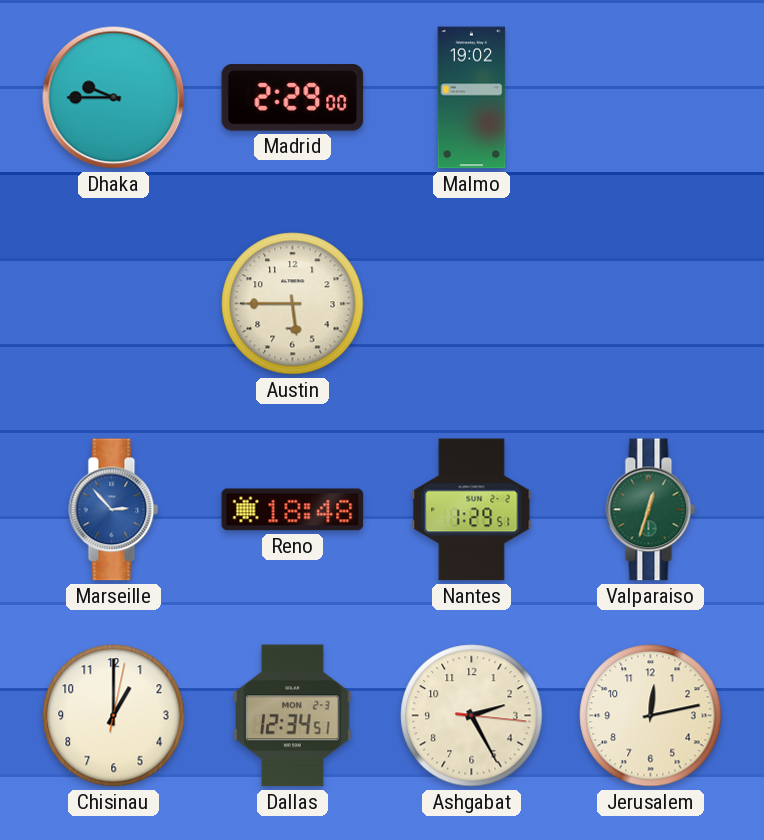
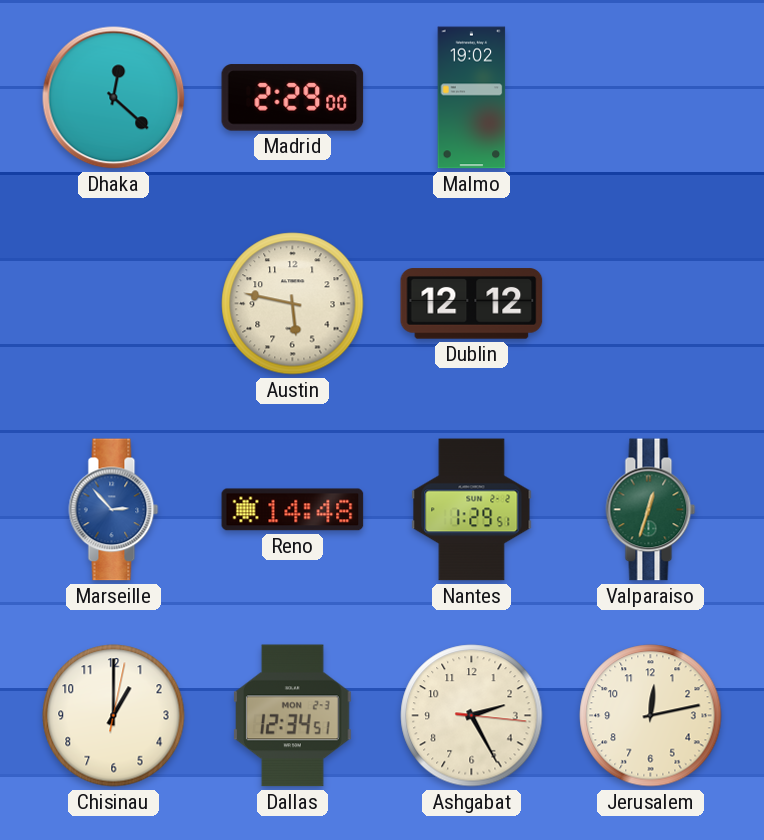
Dhaka: 9:45 -> 12:22
Austin: 5:45 -> 5:47
Dublin: none -> 12:12
Reno: 18:48 -> 14:48
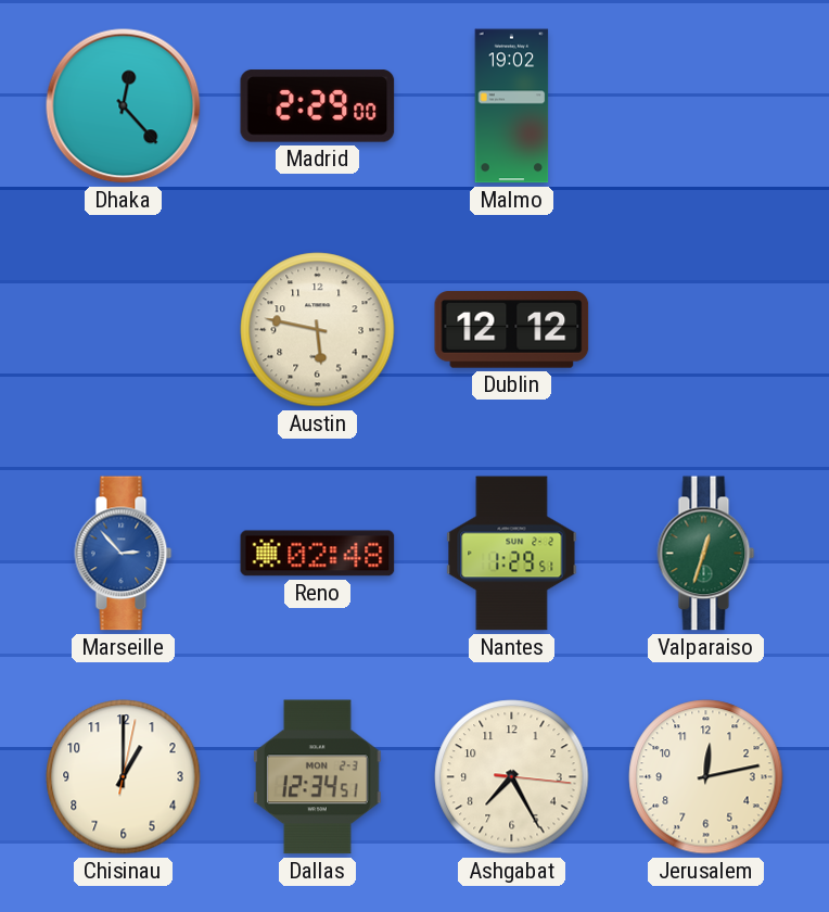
Dhaka: 12:22 -> 12:23
Reno: 14:48 -> 02:48
Ashgabat: 2:25 -> 7:25
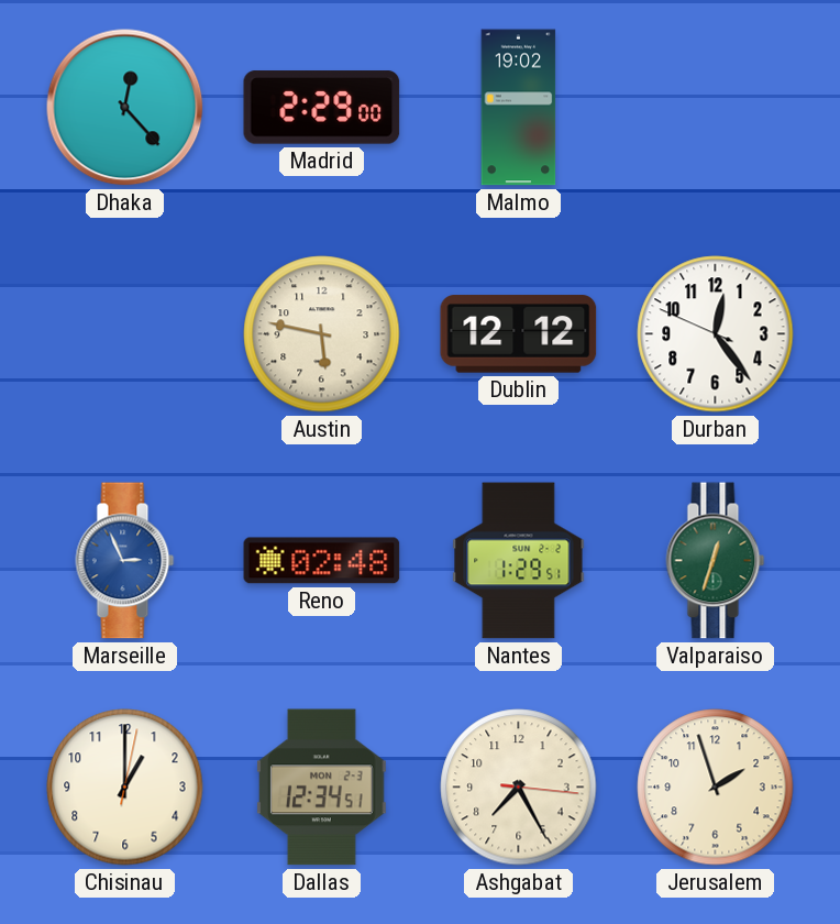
Durban: none -> 12:23
Marseille: 2:53 -> 2:56
Jerusalem: 12:13 -> 1:57
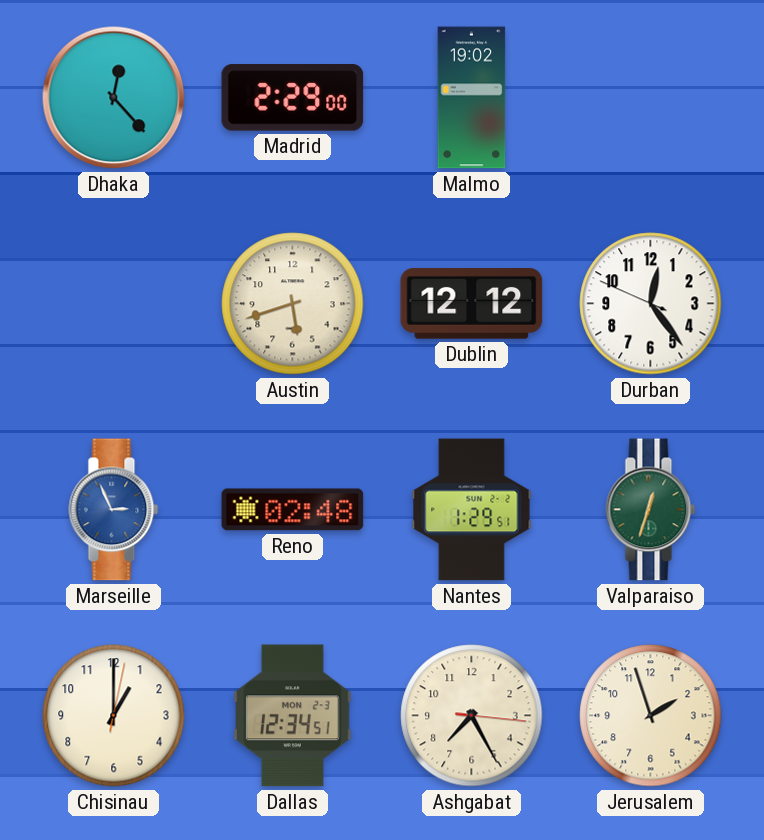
Austin: 5:47 -> 5:42
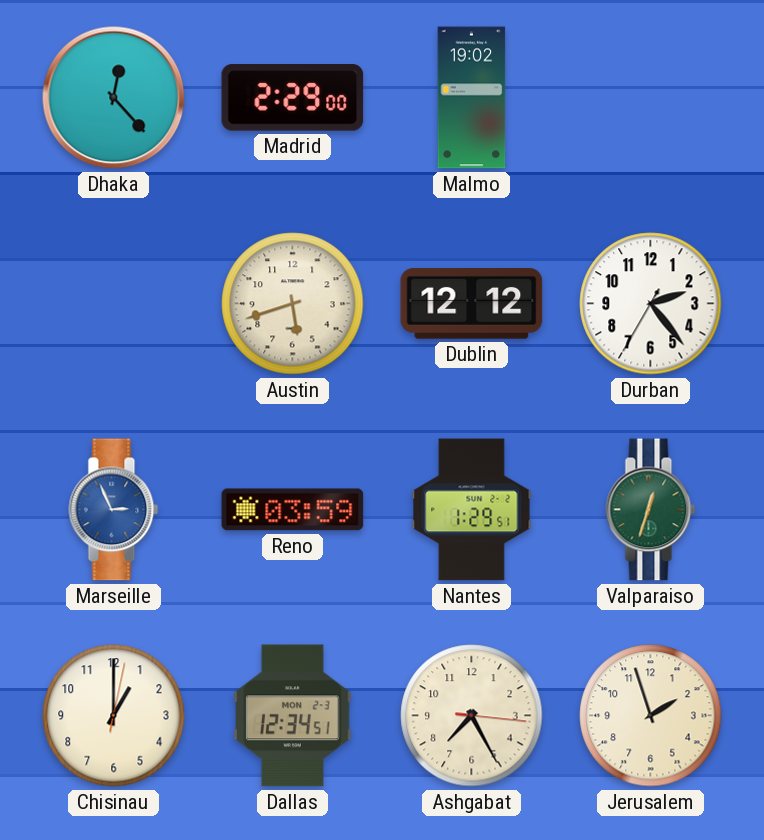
Durban: 12:23 -> 2:23
Reno: 02:48 -> 03:59
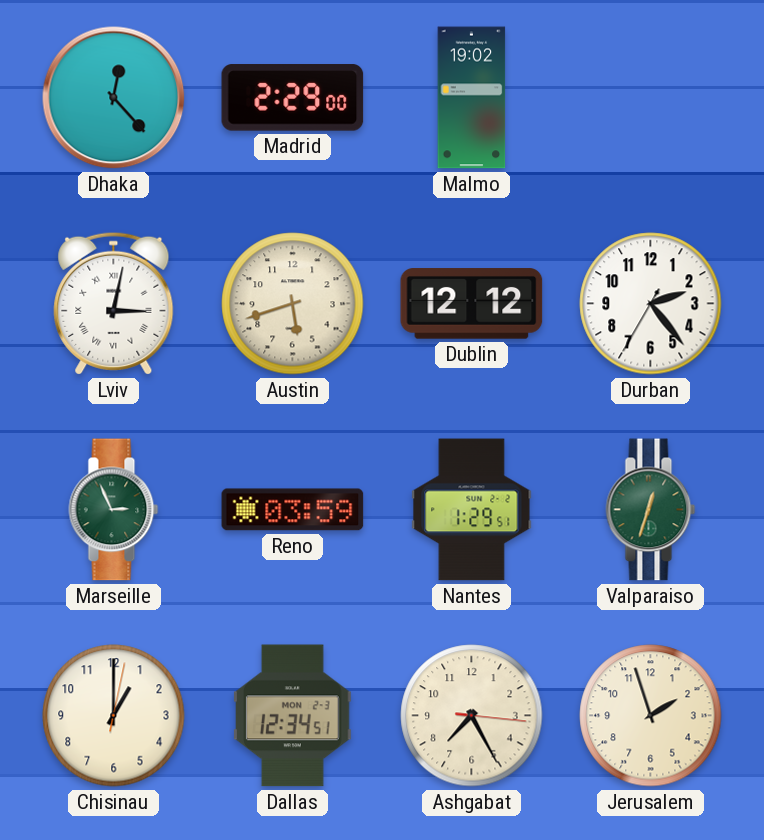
Lviv: none -> 3:02
Marseille dial: blue -> green
